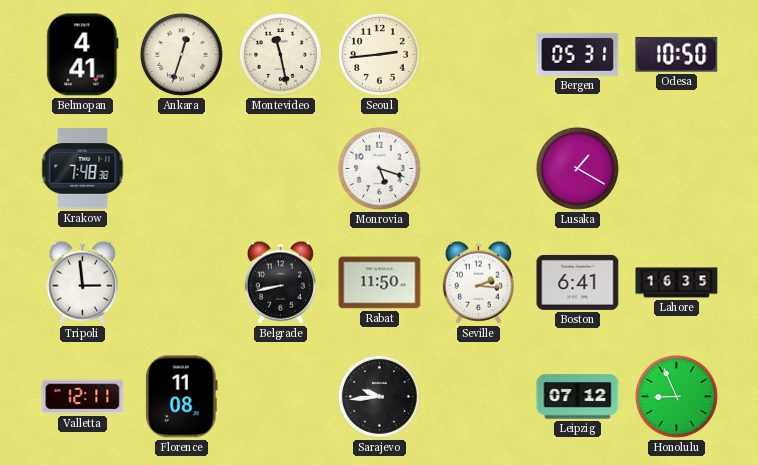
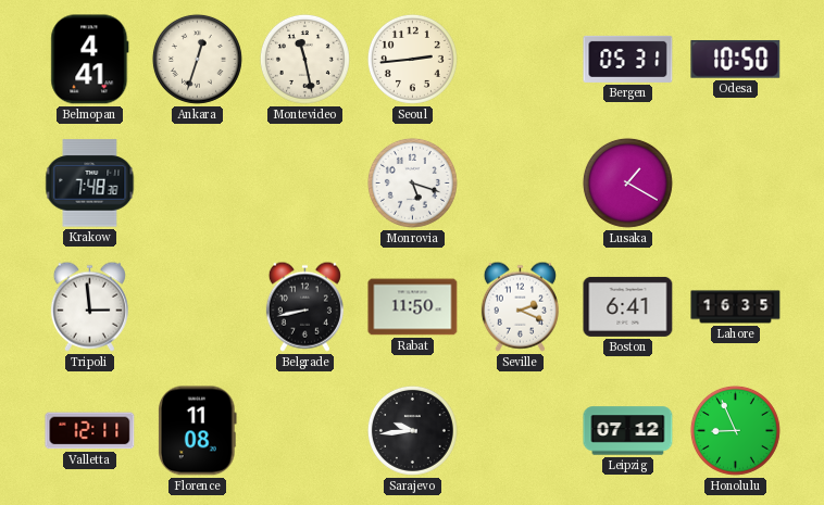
Seville: 2:16 -> 2:19
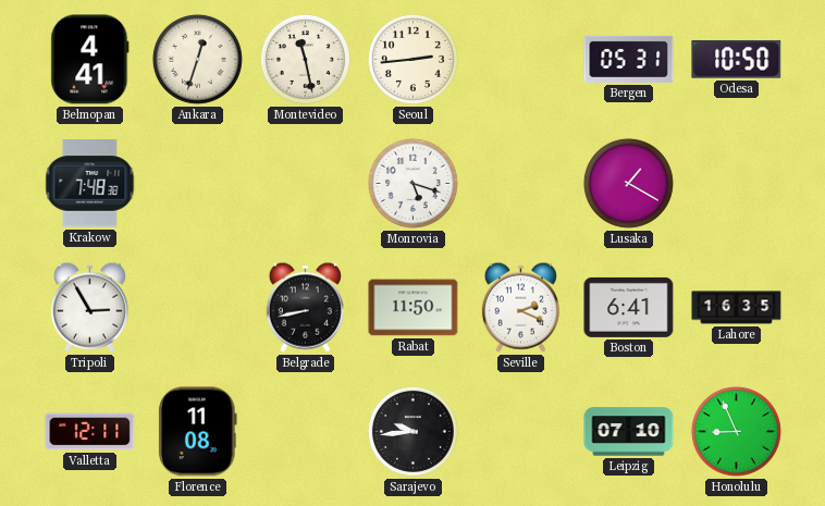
Tripoli: 2:59 -> 2:55
Leipzig: 07:12 -> 07:10
